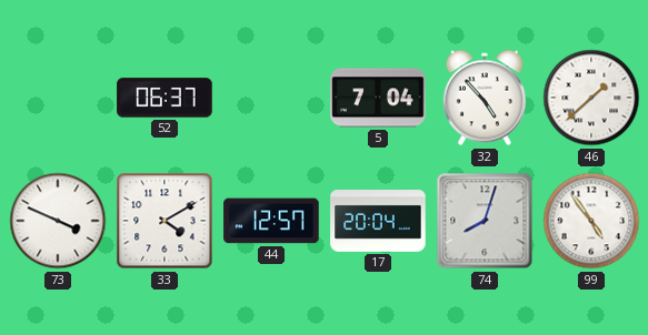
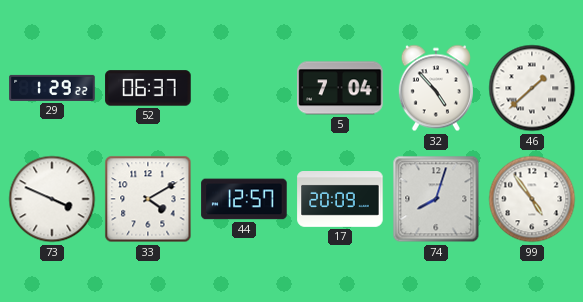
29: none -> 1:29
17: 20:04 -> 20:09
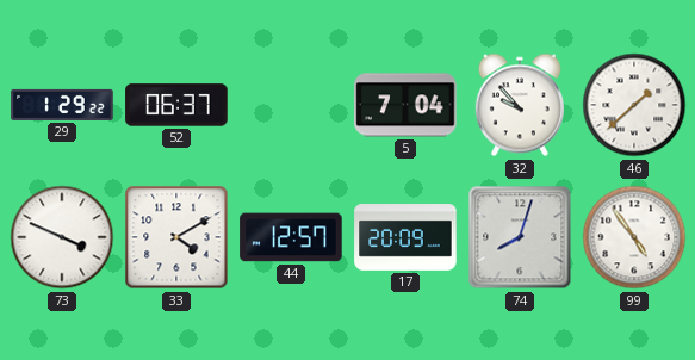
32: 4:53 -> 9:53
